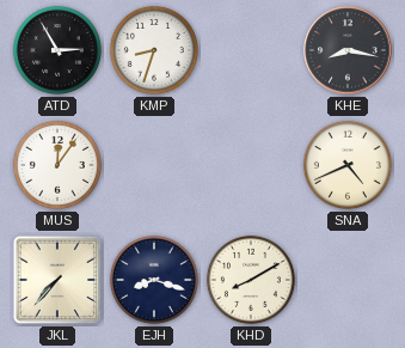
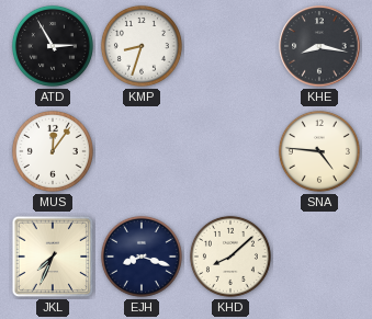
SNA: 4:41 -> 4:46
JKL: 7:37 -> 7:34
KHD: 8:10 -> 8:08
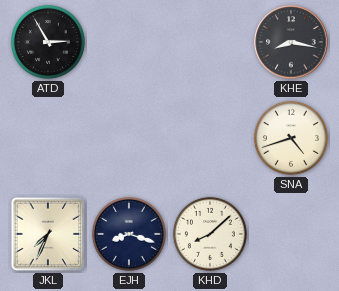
KMP: 8:33 -> none
MUS: 12:06 -> none
SNA: 4:46 -> 4:42
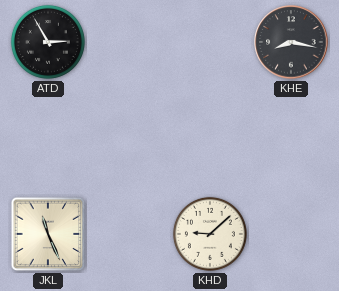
SNA: 4:42 -> none
JKL: 7:34 -> 11:26
EJH: 8:18 -> none
KHD: 8:08 -> 9:08
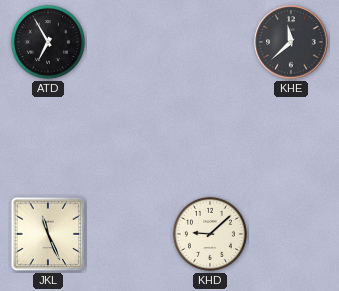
ATD: 2:55 -> 6:55
KHE: 8:17 -> 11:38
